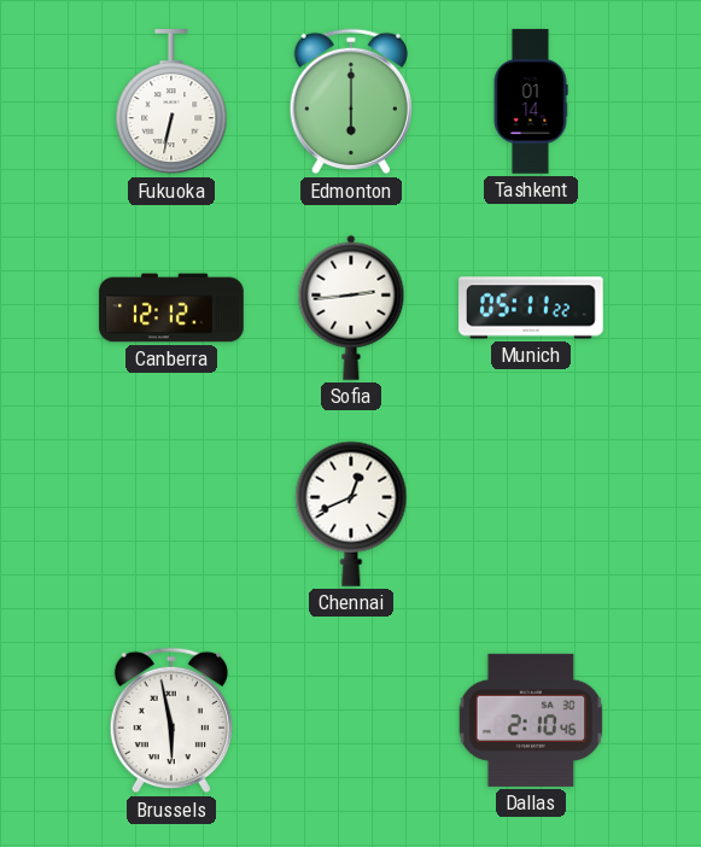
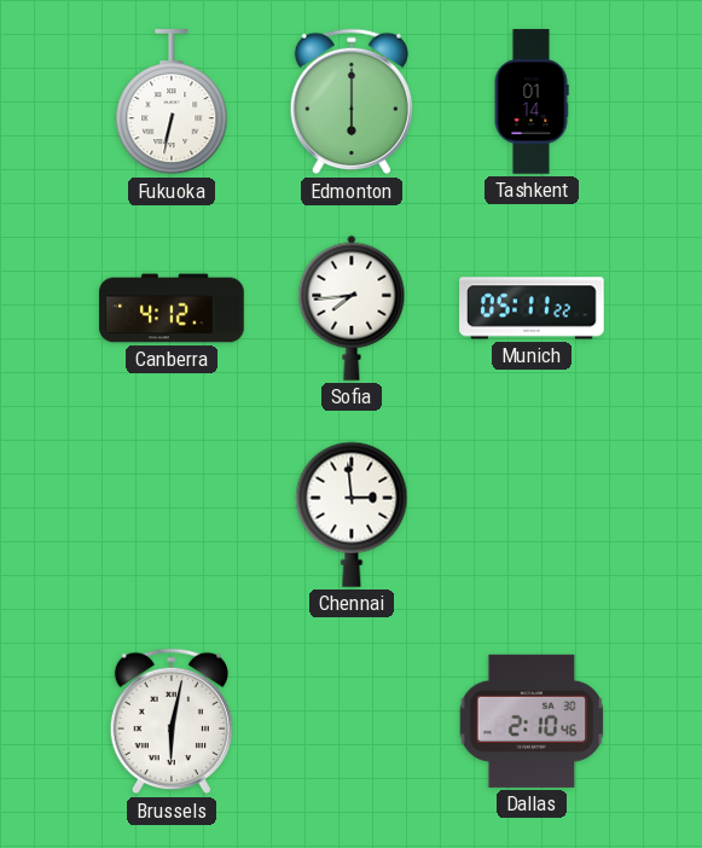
Canberra: 12:12 -> 4:12
Sofia: 2:44 -> 7:44
Chennai: 12:41 -> 2:59
Brussels: 5:58 -> 6:02
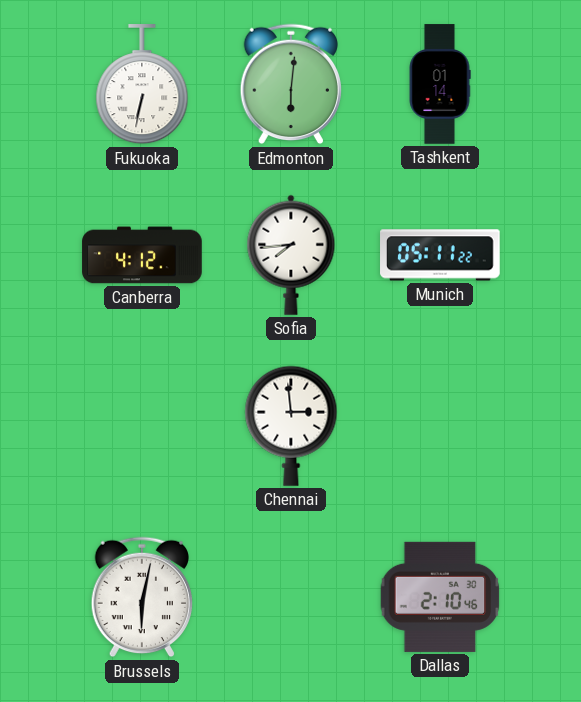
Edmonton: 6:00 -> 6:01
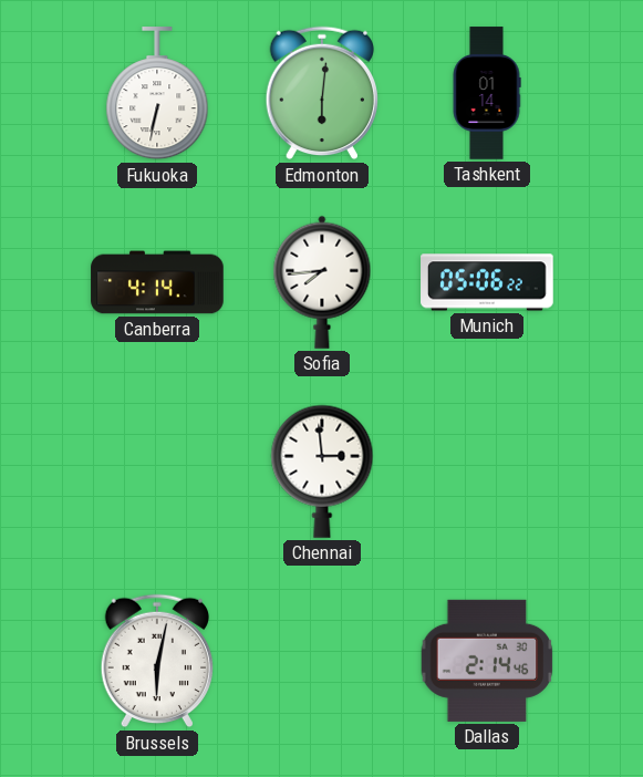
Canberra: 4:12 -> 4:14
Munich: 05:11 -> 05:06
Dallas: 2:10 -> 2:14
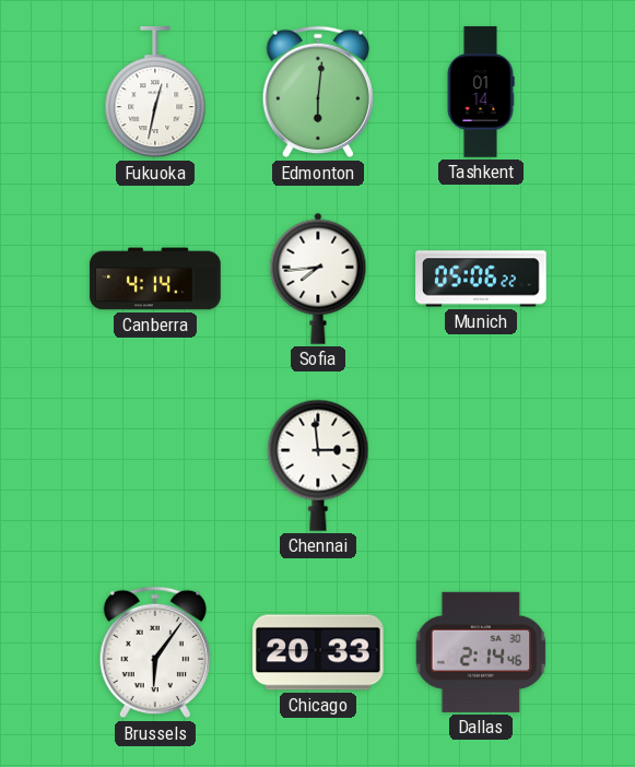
Fukuoka: 6:32 -> 12:32
Brussels: 6:02 -> 6:06
Chicago: none -> 20:33
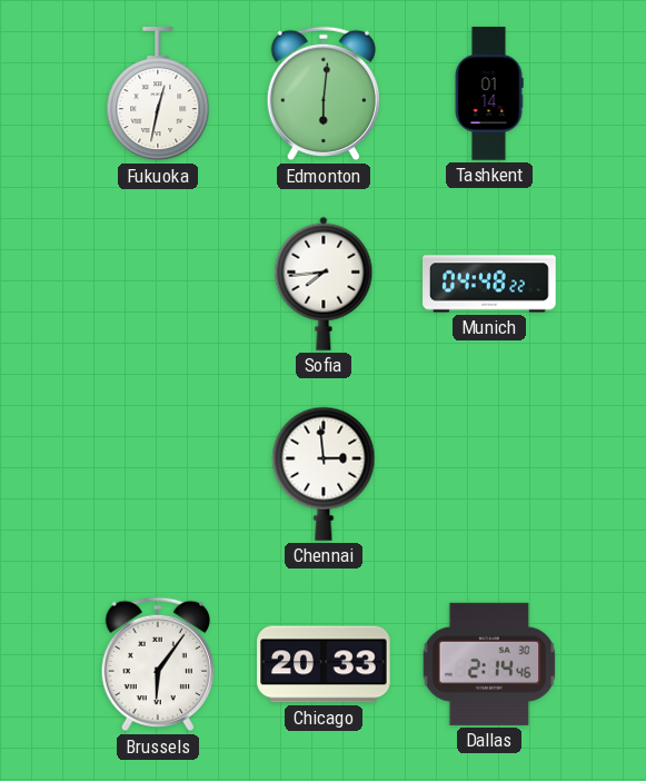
Canberra: 4:14 -> none
Munich: 05:06 -> 04:48
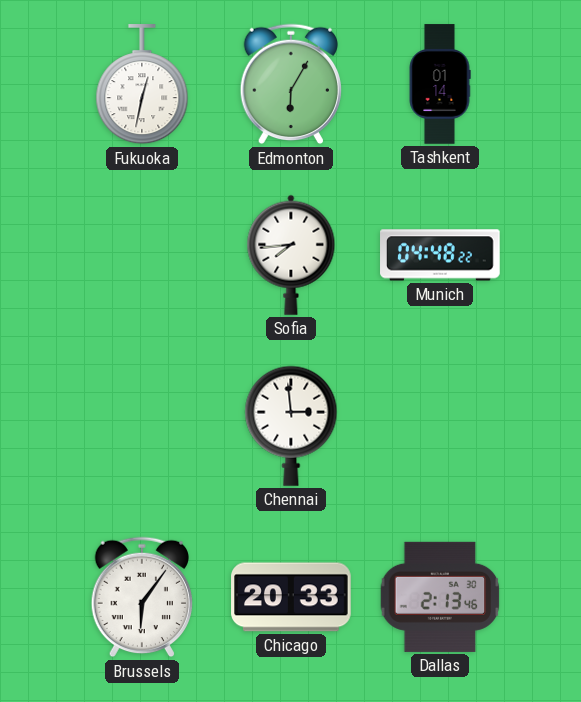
Edmonton: 6:01 -> 6:05
Dallas: 2:14 -> 2:13
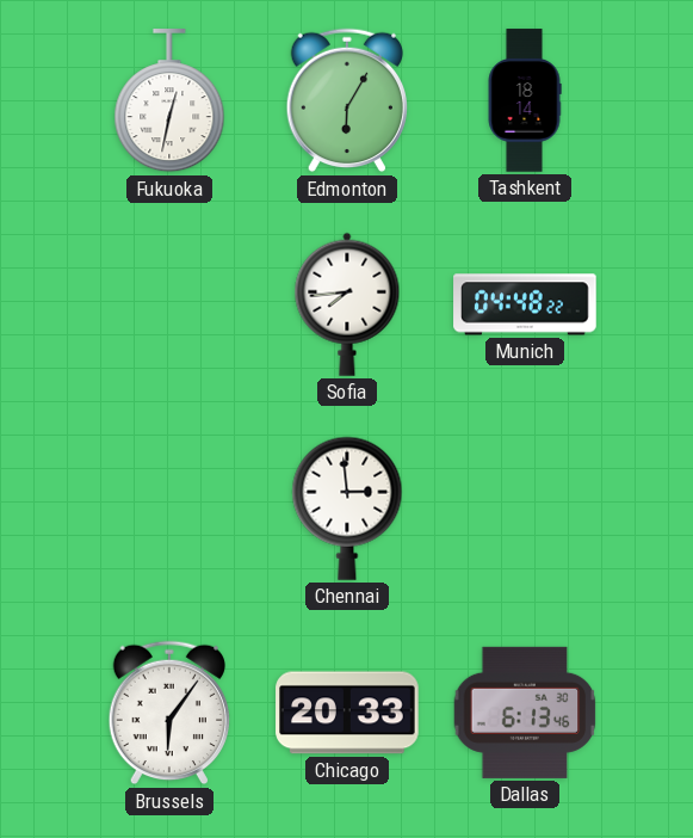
Tashkent: 01:14 -> 18:14
Dallas: 2:13 -> 6:13
